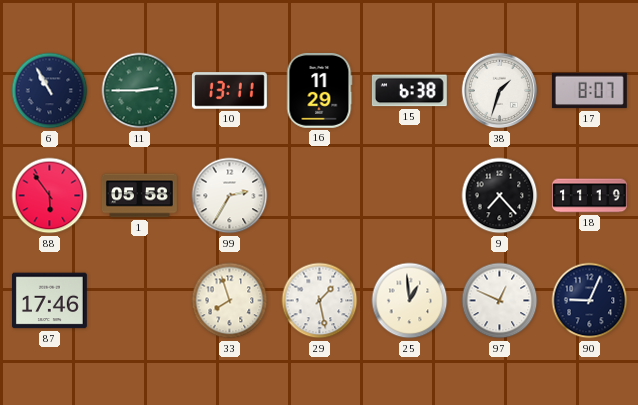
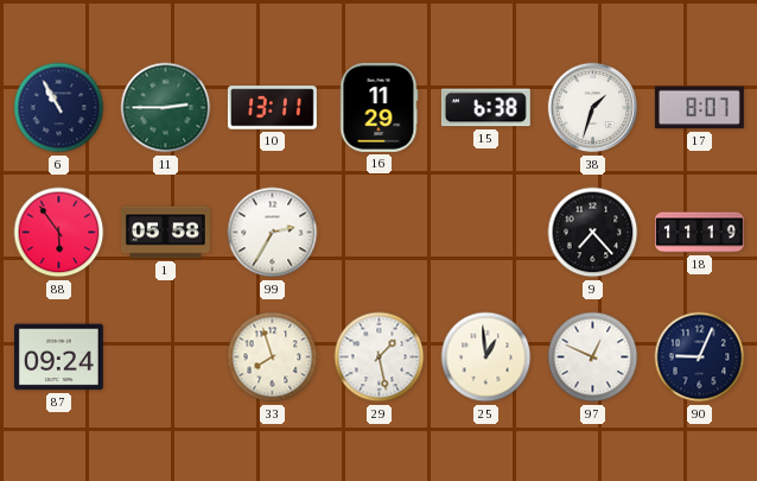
87: 17:46 -> 09:24
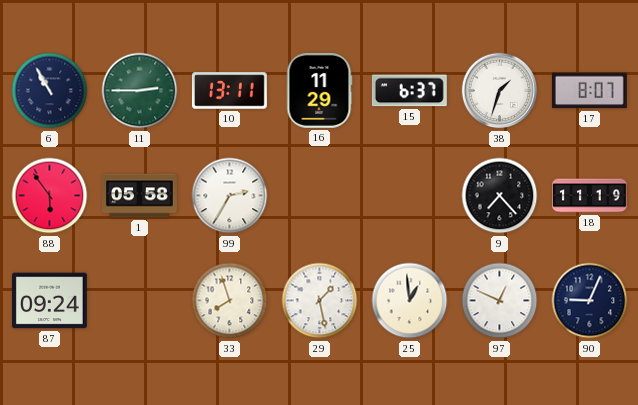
15: 6:38 -> 6:37
